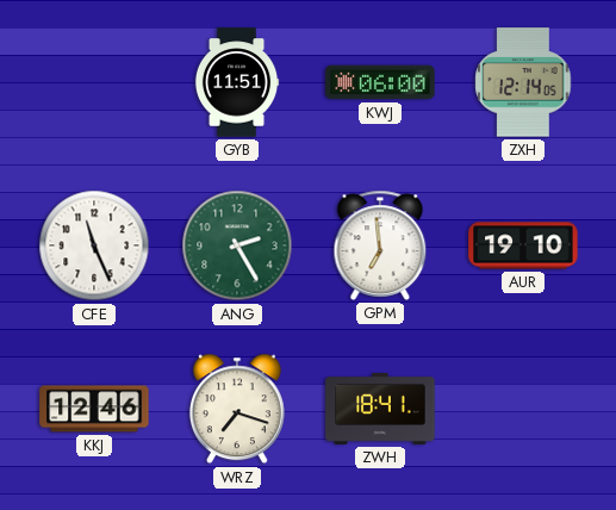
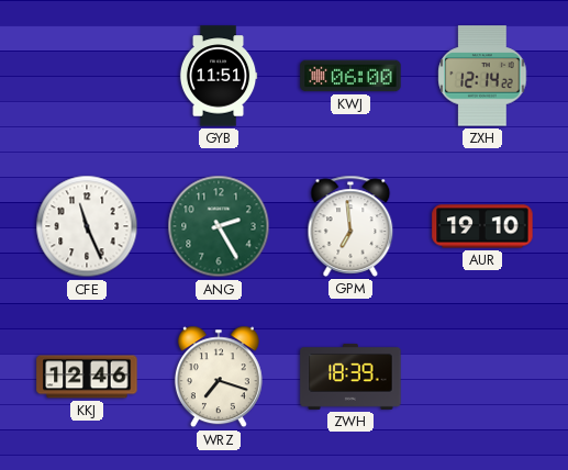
ZXH: 12:14:05 -> 12:14:22
ZWH: 18:41 -> 18:39
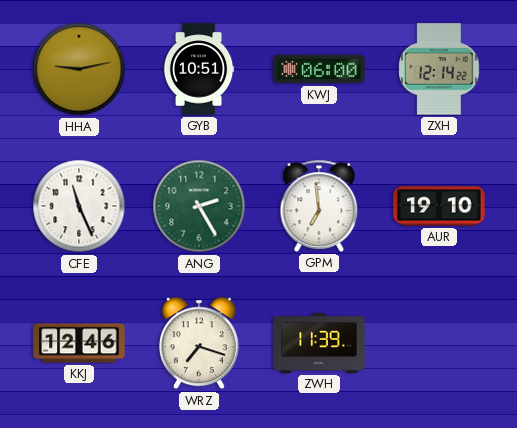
HHA: none -> 9:13
GYB: 11:51 -> 10:51
ZWH: 18:39 -> 11:39
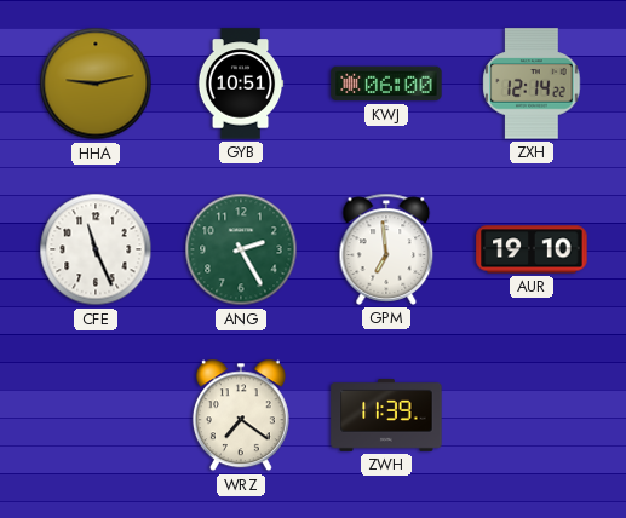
KKJ: 12:46 -> none
WRZ: 7:18 -> 7:21
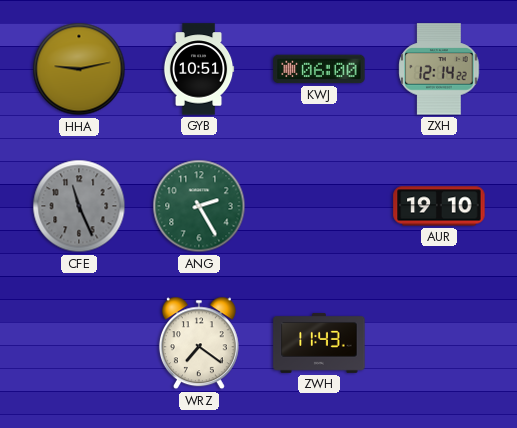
CFE dial: white -> grey
GPM: 6:59 -> none
ZWH: 11:39 -> 11:43
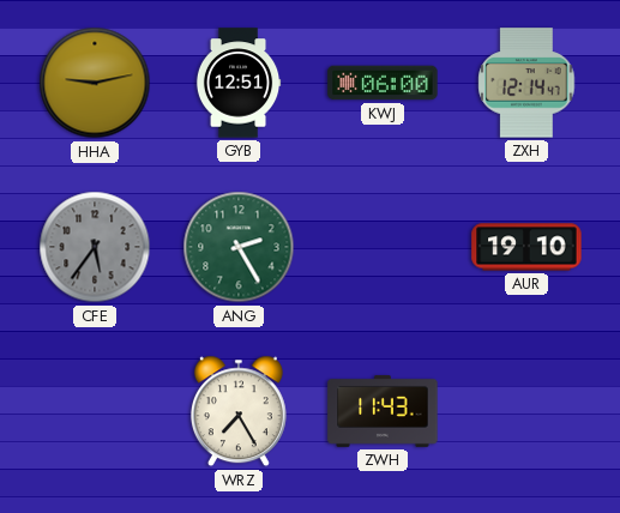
GYB: 10:51 -> 12:51
ZXH: 12:14:22 -> 12:14:47
CFE: 11:26 -> 5:36
WRZ: 7:21 -> 7:25
